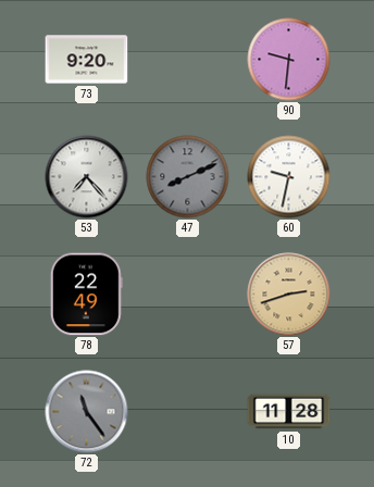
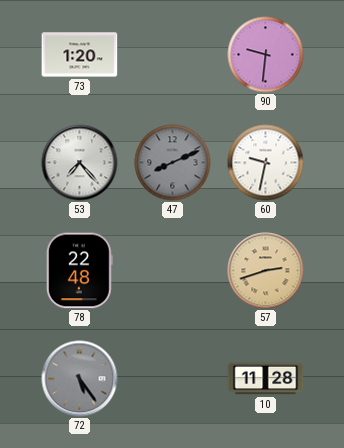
73: 9:20 -> 1:20
78: 22:49 -> 22:48
72: 11:24 -> 5:24
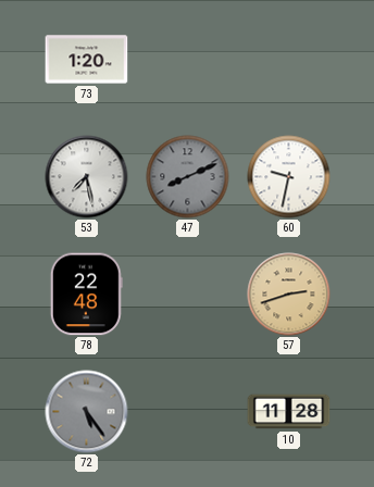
90: 9:31 -> none
53: 7:23 -> 7:28
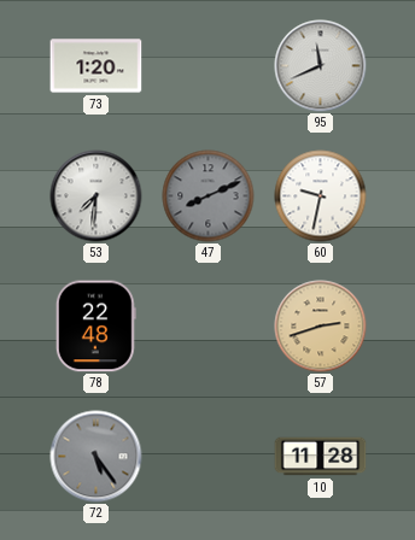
95: none -> 11:41
53: 7:28 -> 7:31
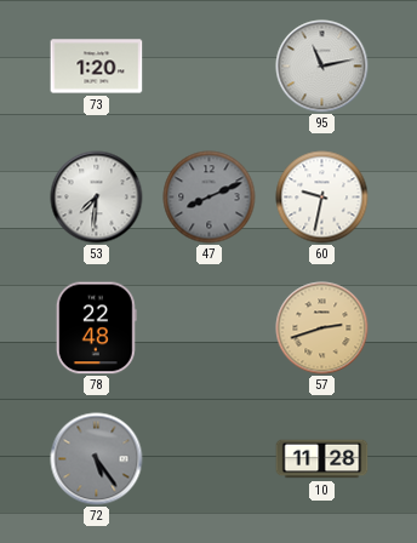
95: 11:41 -> 11:13
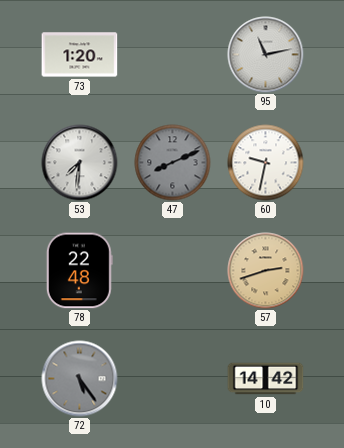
10: 11:28 -> 14:42
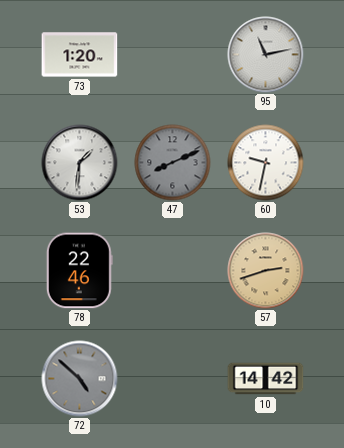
53: 7:31 -> 1:31
78: 22:48 -> 22:46
72: 5:24 -> 4:52
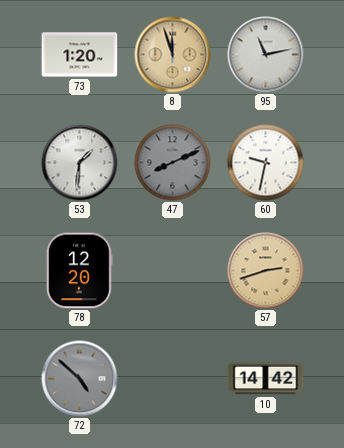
8: none -> 11:57
78: 22:46 -> 12:20
